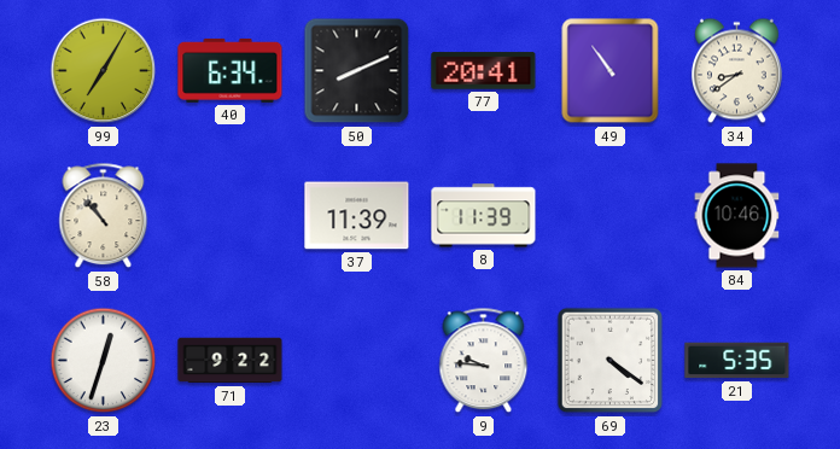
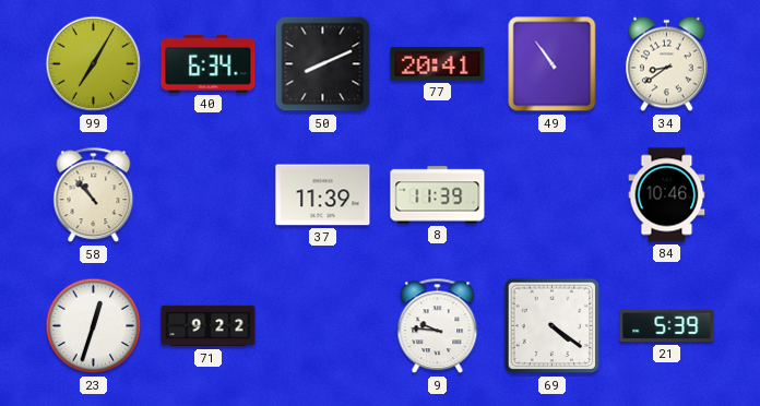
21: 5:35 -> 5:39
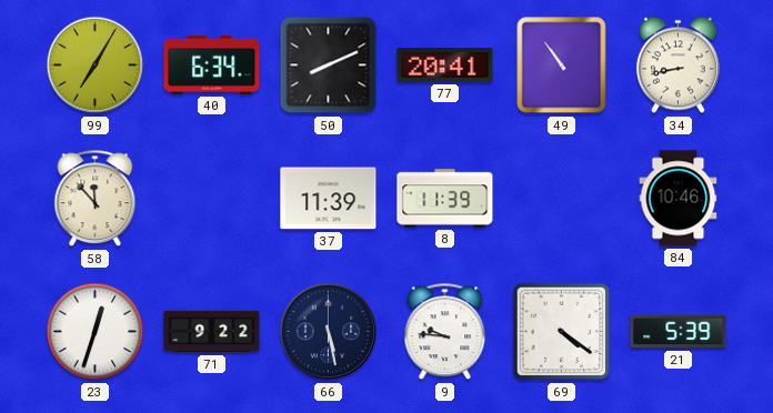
34: 8:39 -> 8:43
58: 10:53 -> 11:53
66: none -> 5:28
